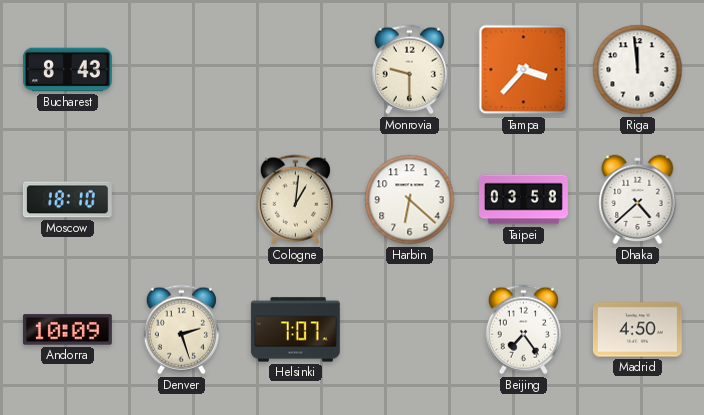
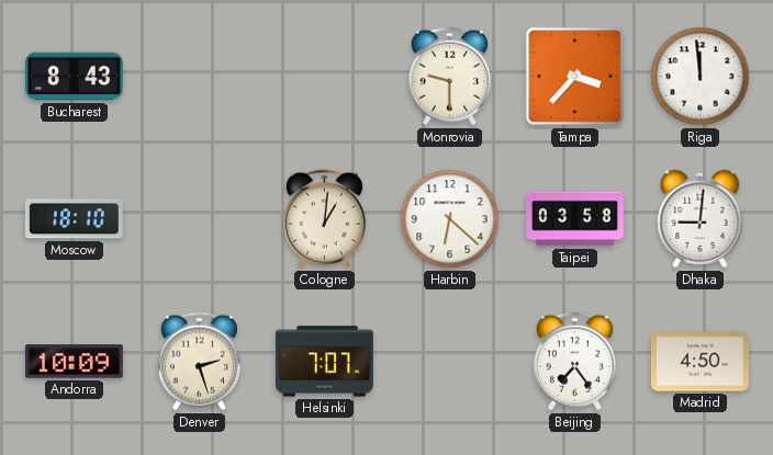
Dhaka: 4:38 -> 9:01
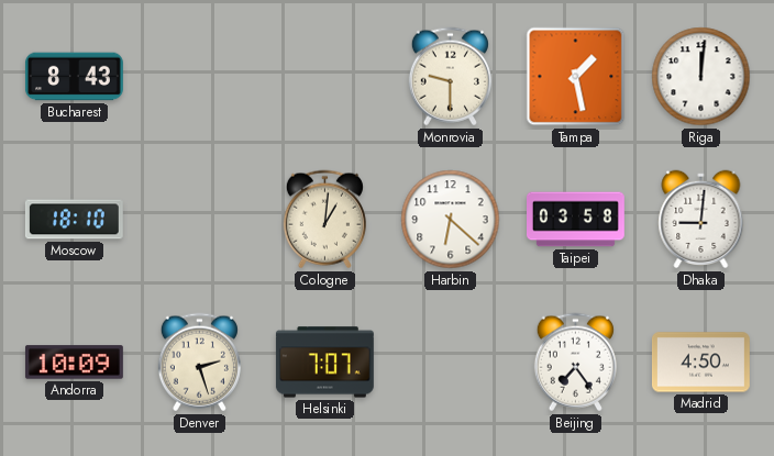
Tampa: 3:37 -> 1:28
Riga: 11:59 -> 12:01
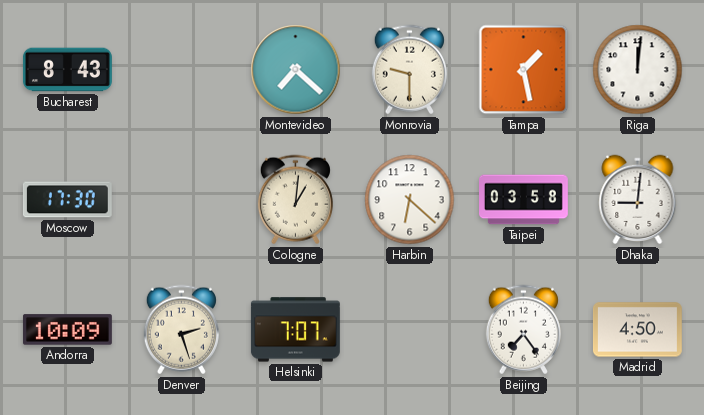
Montevideo: none -> 7:22
Moscow: 18:10 -> 17:30
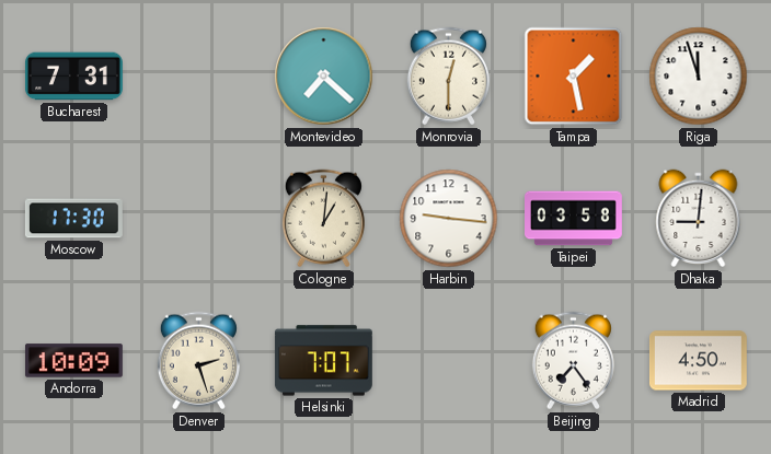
Bucharest: 8:43 -> 7:31
Monrovia: 9:30 -> 12:30
Riga: 12:01 -> 11:57
Harbin: 6:22 -> 9:16
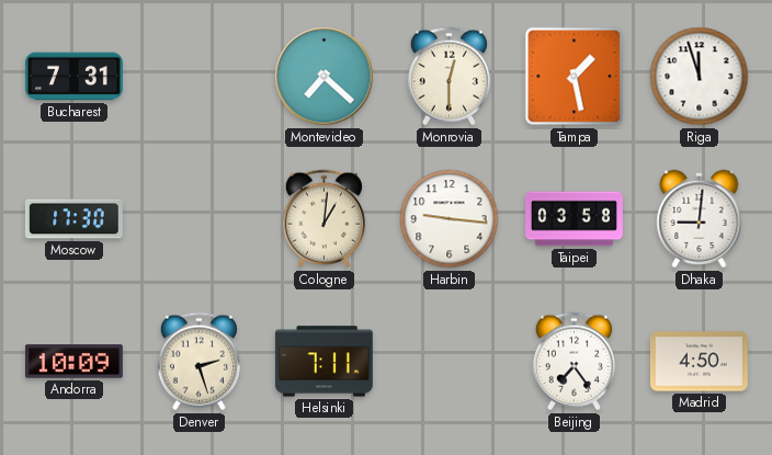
Helsinki: 7:07 -> 7:11
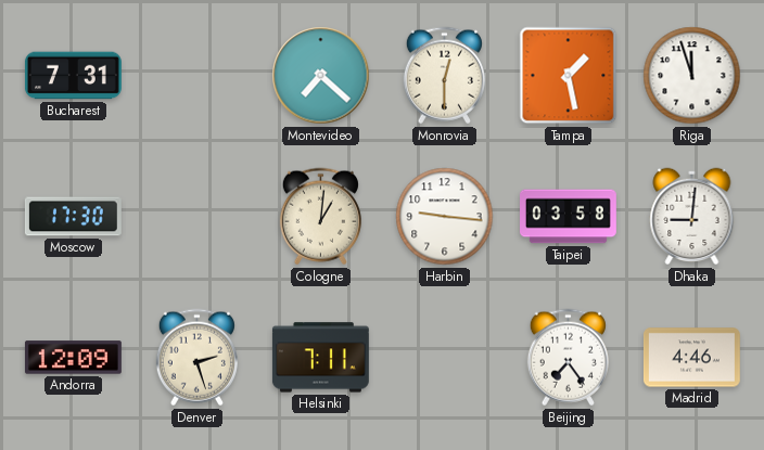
Andorra: 10:09 -> 12:09
Madrid: 4:50 -> 4:46
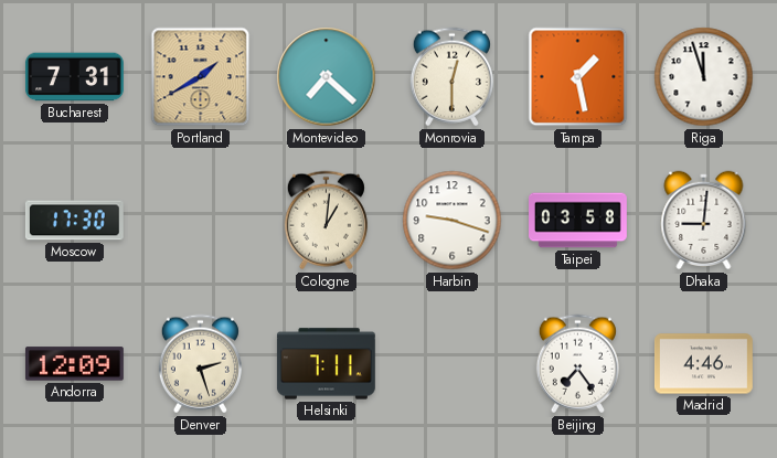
Portland: none -> 1:40
Harbin: 9:16 -> 9:18
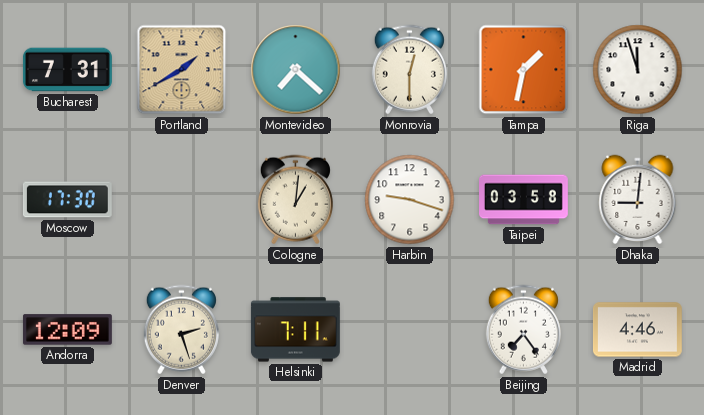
Tampa: 1:28 -> 1:32
